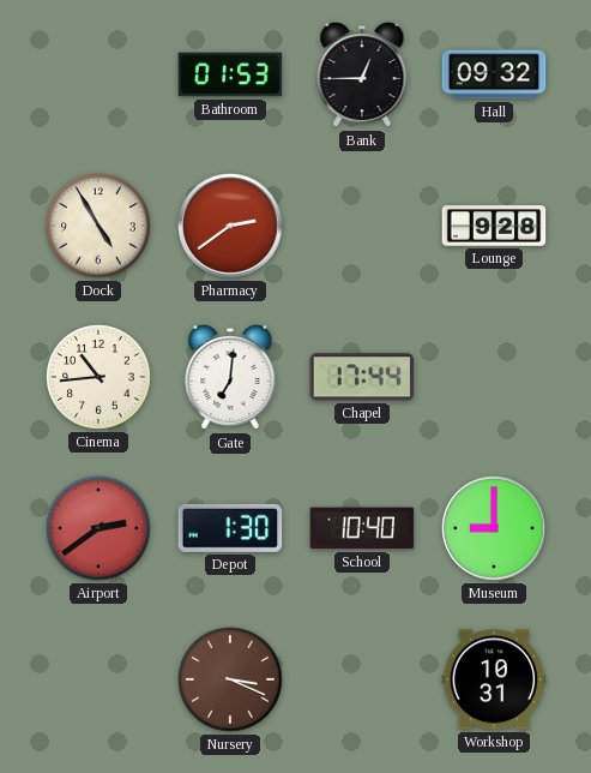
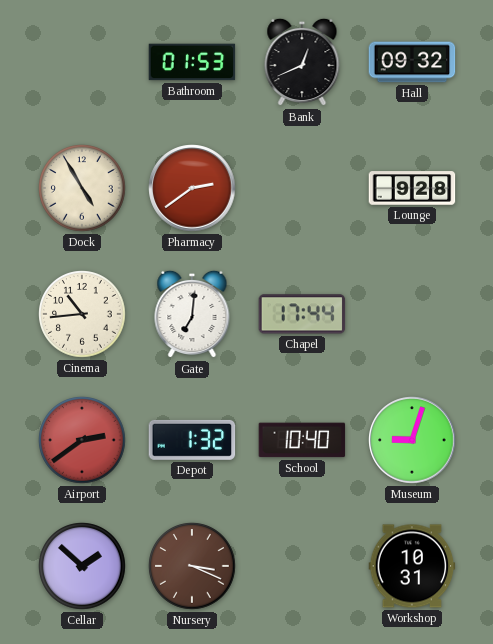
Bank: 12:45 -> 12:41
Depot: 1:30 -> 1:32
Museum: 9:00 -> 9:03
Cellar: none -> 1:52
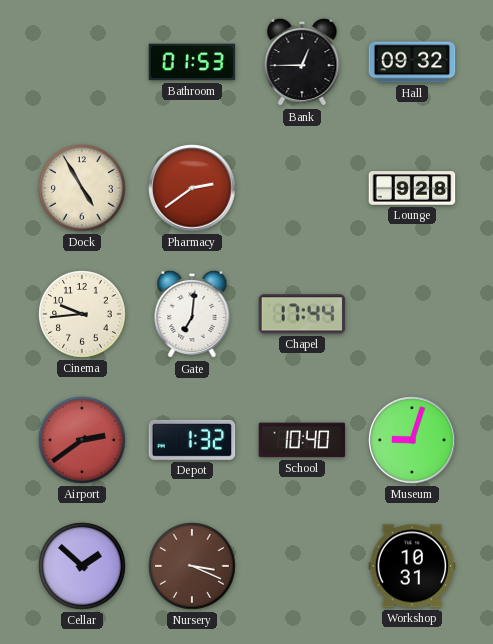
Bank: 12:41 -> 12:45
Cinema: 10:44 -> 9:44
